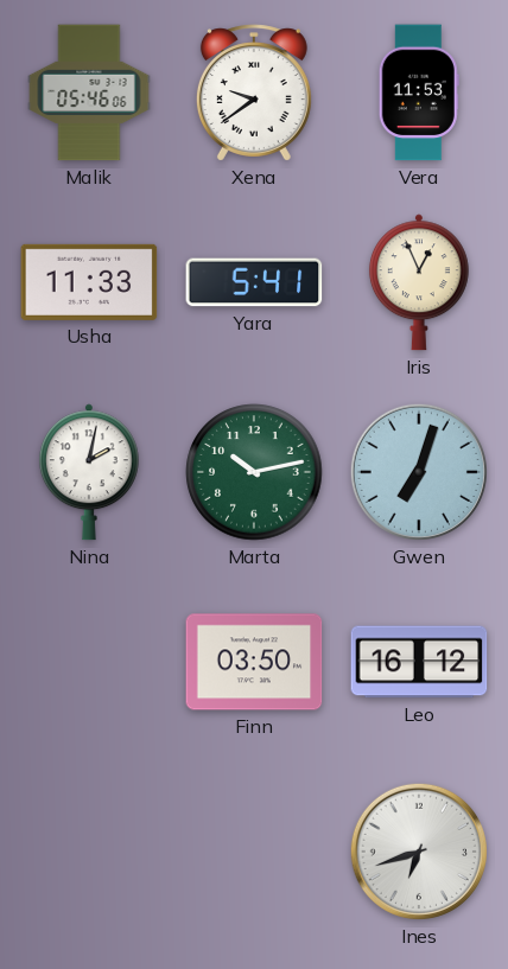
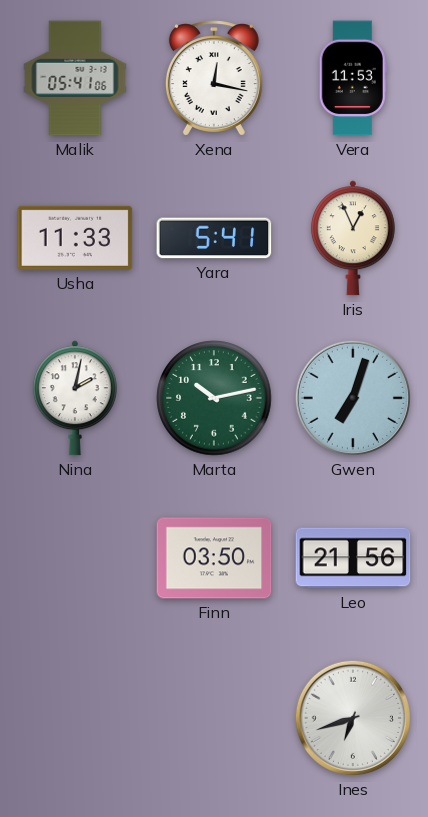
Malik: 05:46 -> 05:41
Xena: 9:39 -> 12:17
Leo: 16:12 -> 21:56
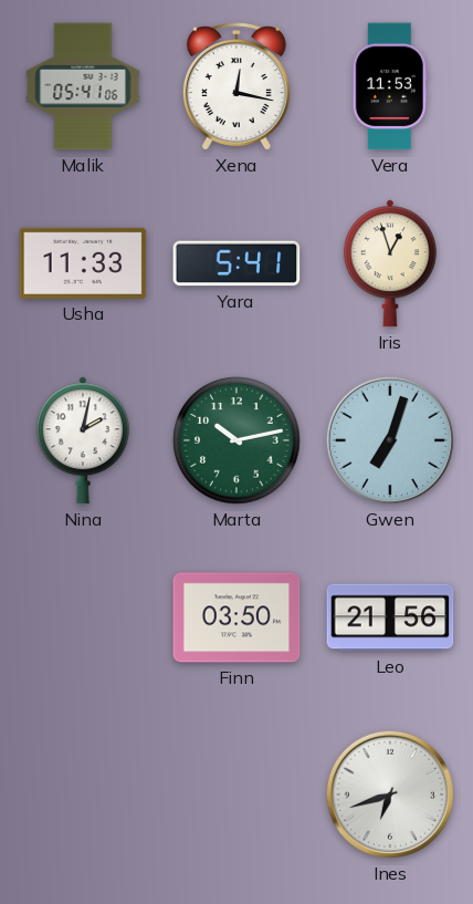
Iris: 12:56 -> 12:57
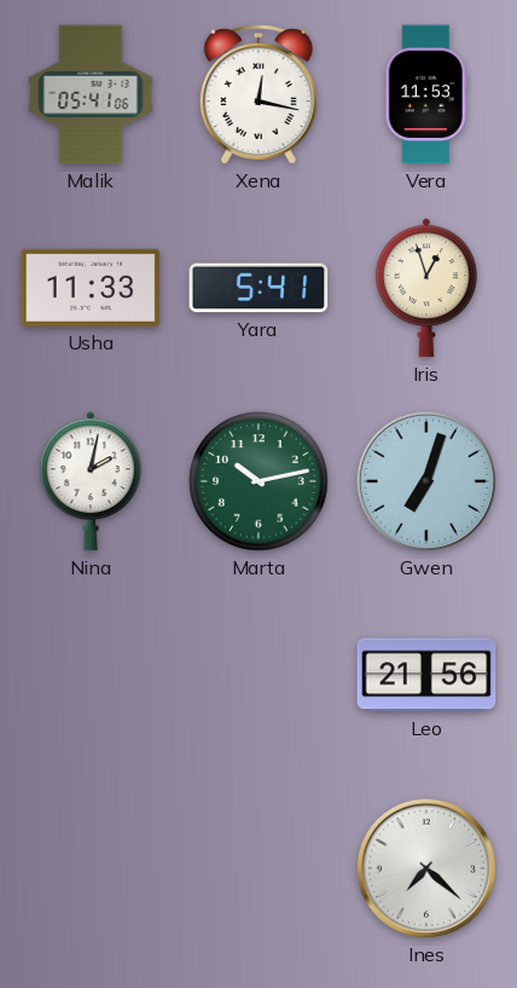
Finn: 03:50 -> none
Ines: 6:42 -> 7:22
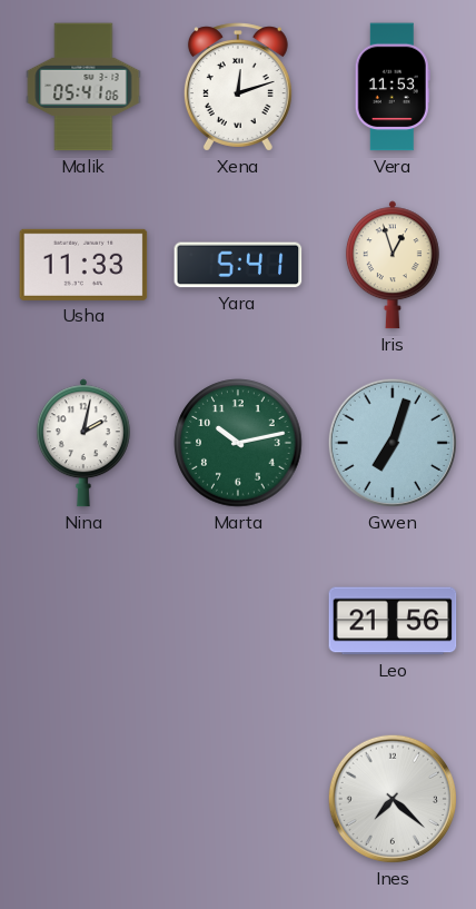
Xena: 12:17 -> 12:12
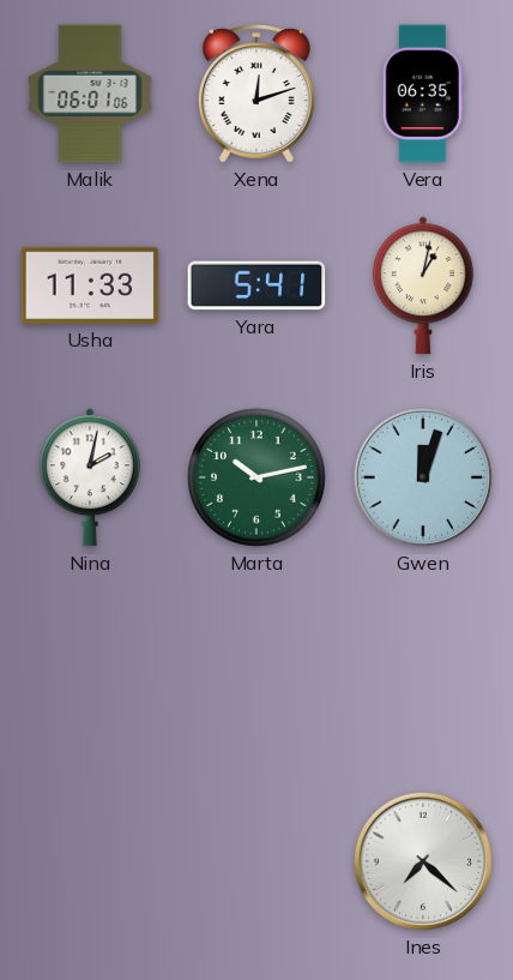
Malik: 05:41 -> 06:01
Vera: 11:53 -> 06:35
Iris: 12:57 -> 1:02
Gwen: 7:03 -> 12:03
Leo: 21:56 -> none
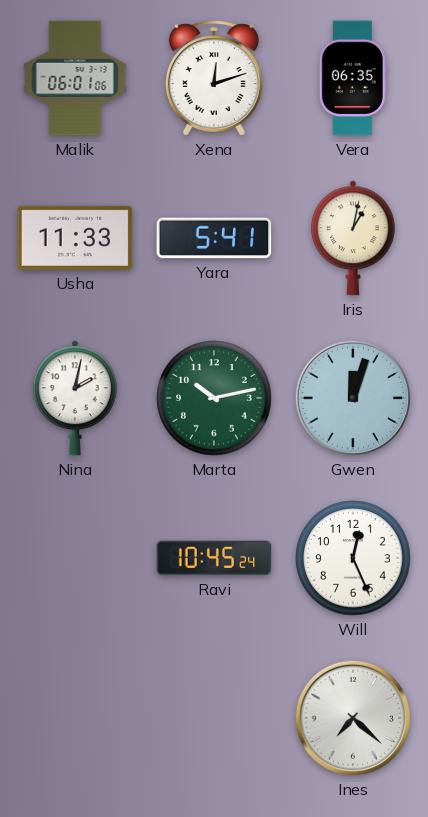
Ravi: none -> 10:45
Will: none -> 12:26
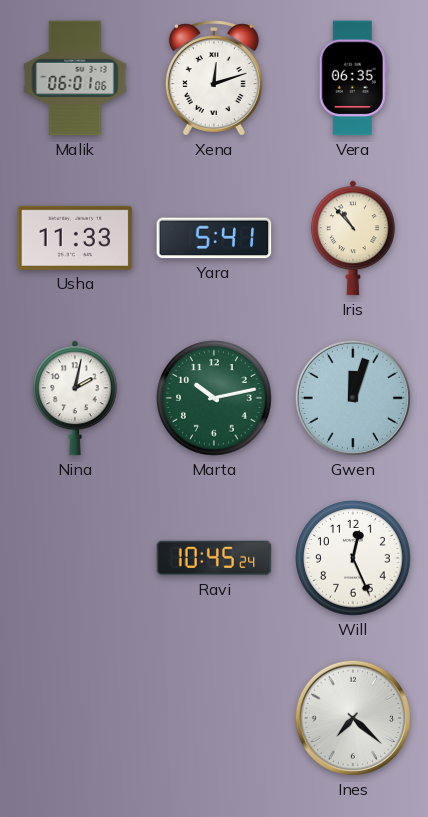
Iris: 1:02 -> 10:53
